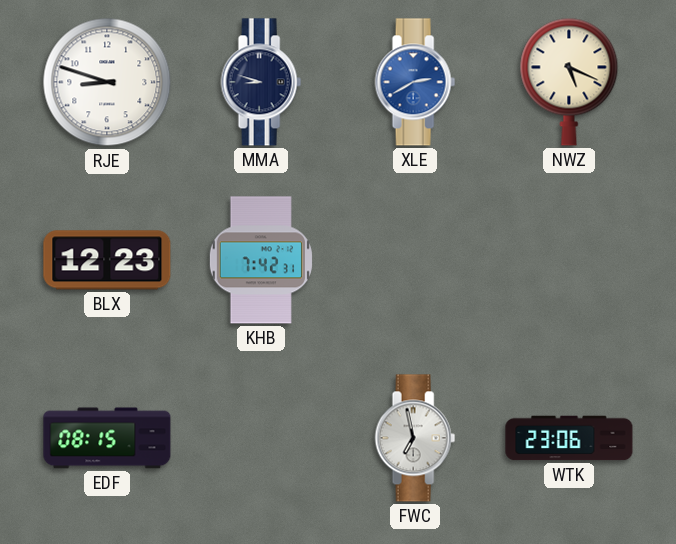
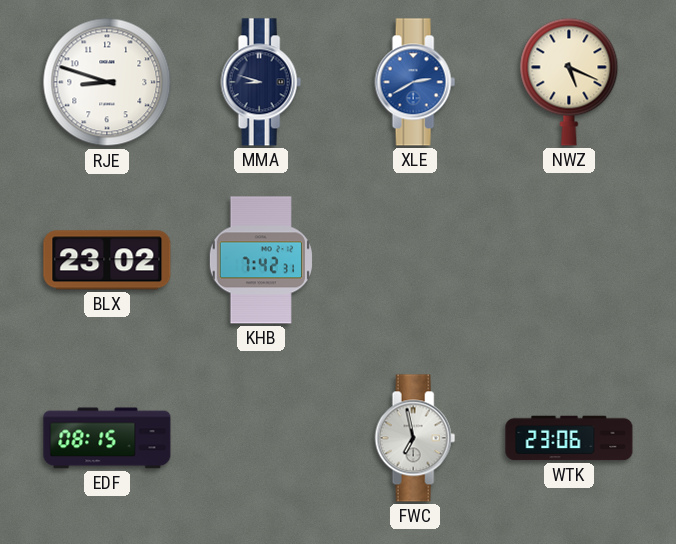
BLX: 12:23 -> 23:02
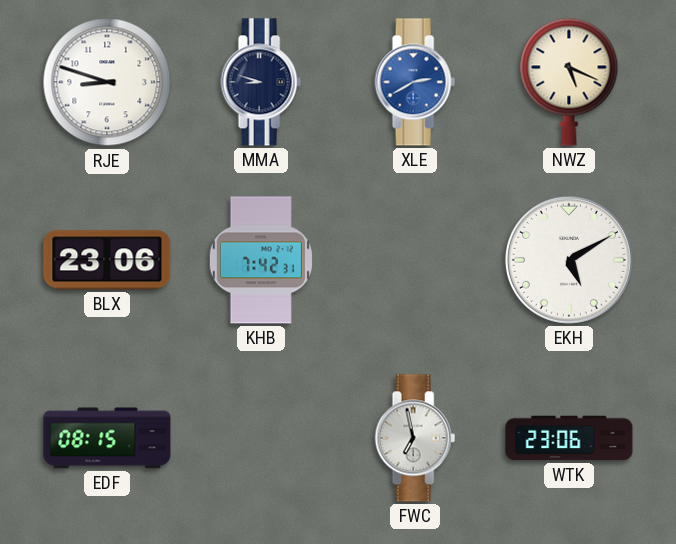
BLX: 23:02 -> 23:06
EKH: none -> 5:10
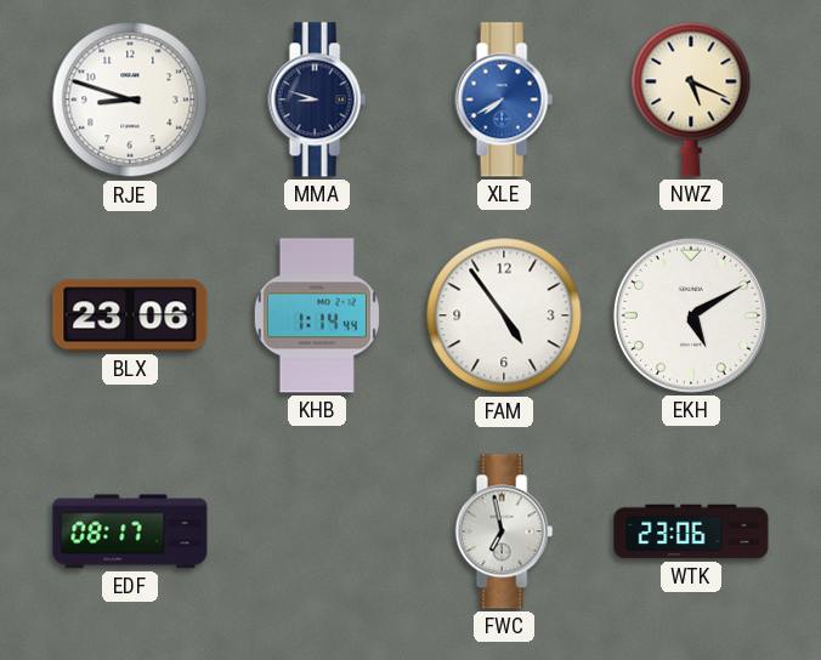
XLE: 2:40 -> 7:40
KHB: 7:42 -> 1:14
FAM: none -> 4:54
EDF: 08:15 -> 08:17
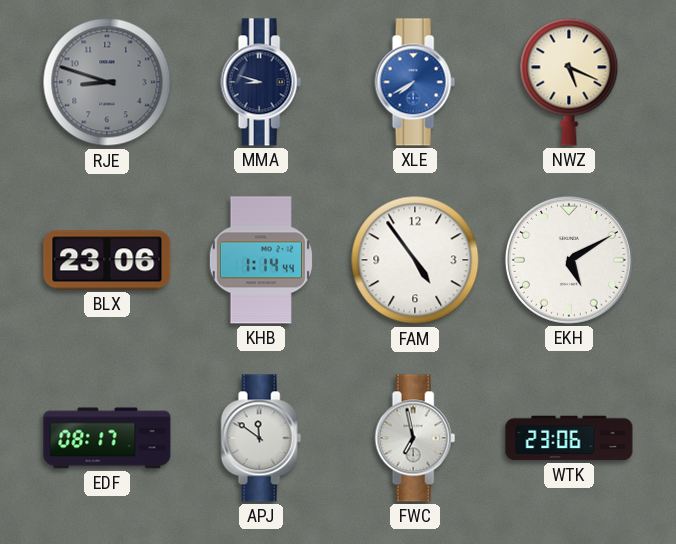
RJE dial: white -> grey
APJ: none -> 11:51
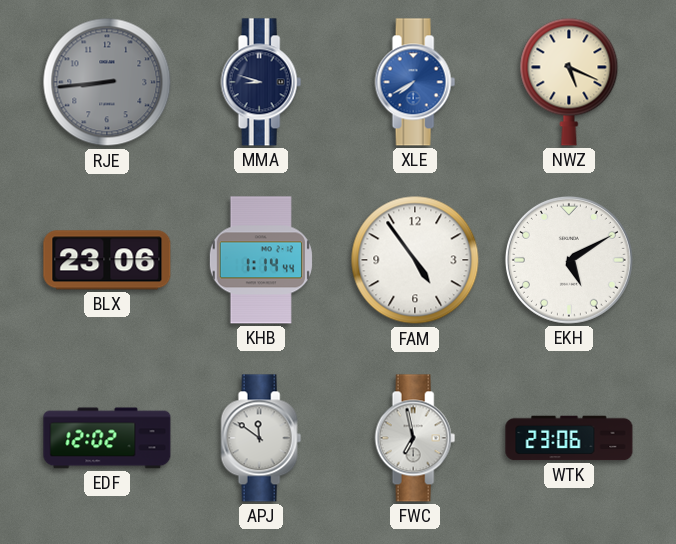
RJE: 8:48 -> 8:44
EDF: 08:17 -> 12:02
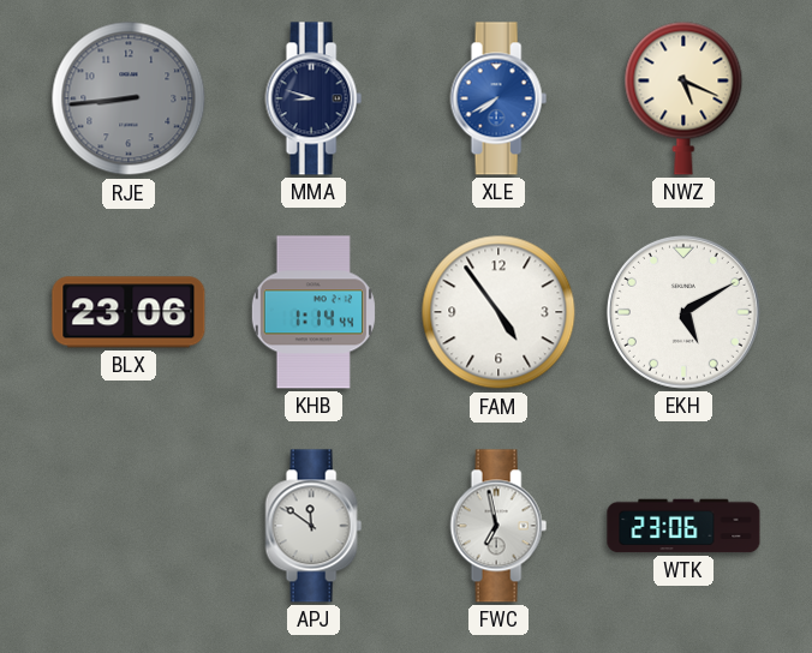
EDF: 12:02 -> none
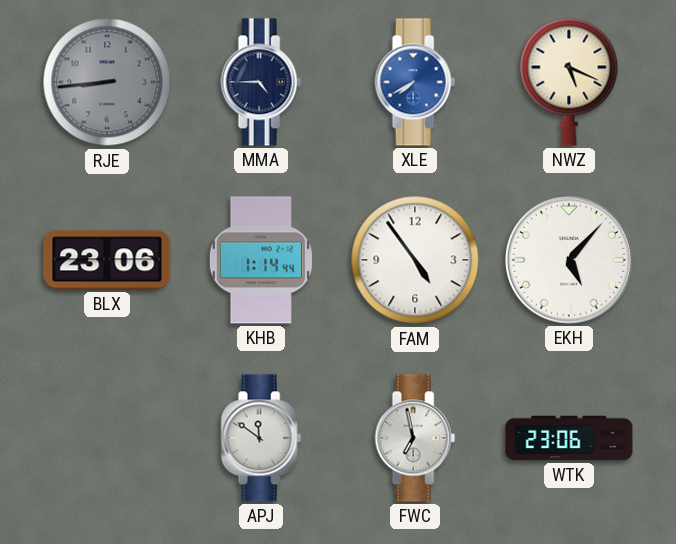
MMA: 8:48 -> 4:45
EKH: 5:10 -> 5:07
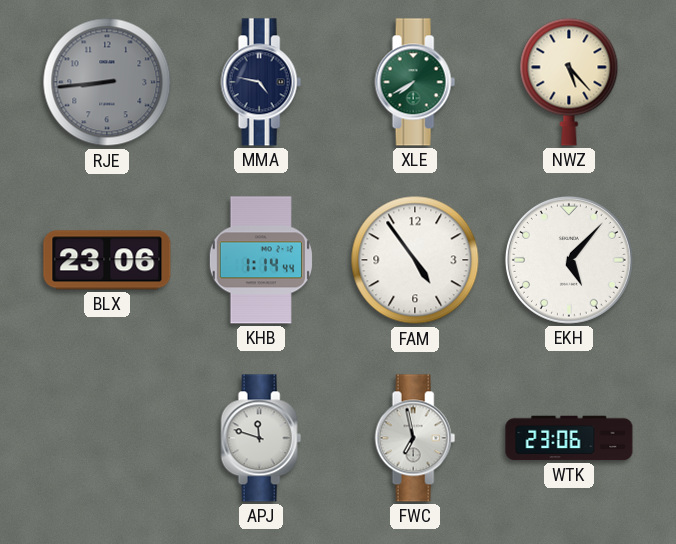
MMA: 4:45 -> 4:47
XLE dial: blue -> green
NWZ: 5:19 -> 5:23
APJ: 11:51 -> 11:48
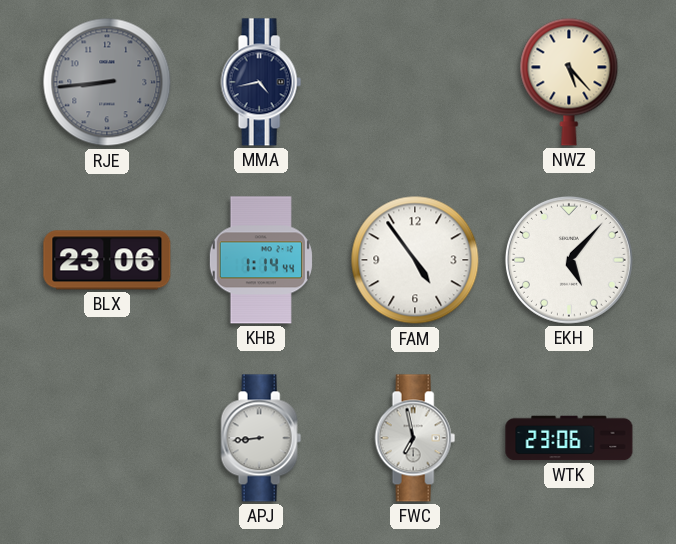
MMA: 4:47 -> 4:43
XLE: 7:40 -> none
APJ: 11:48 -> 8:44
